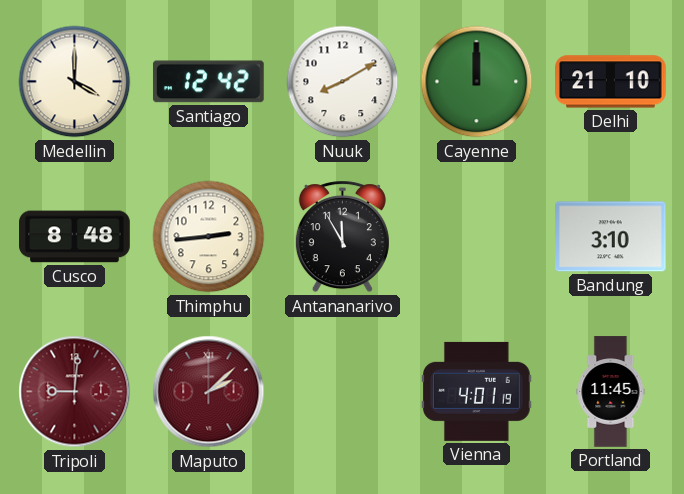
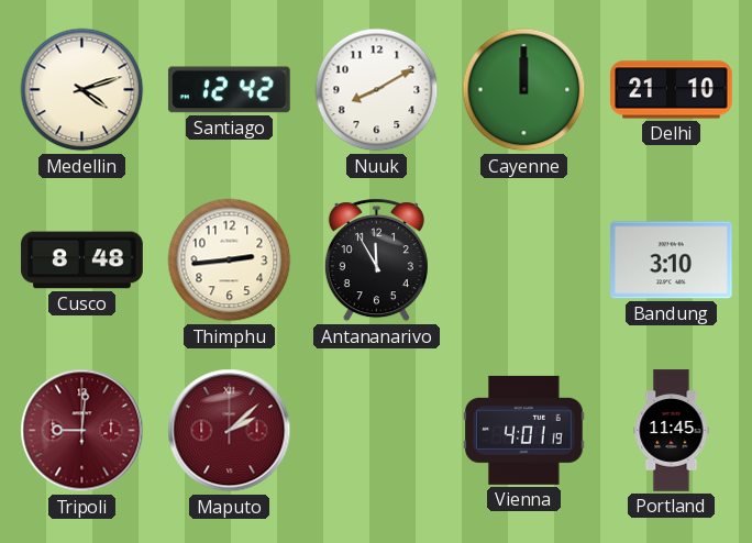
Medellin: 4:00 -> 4:12
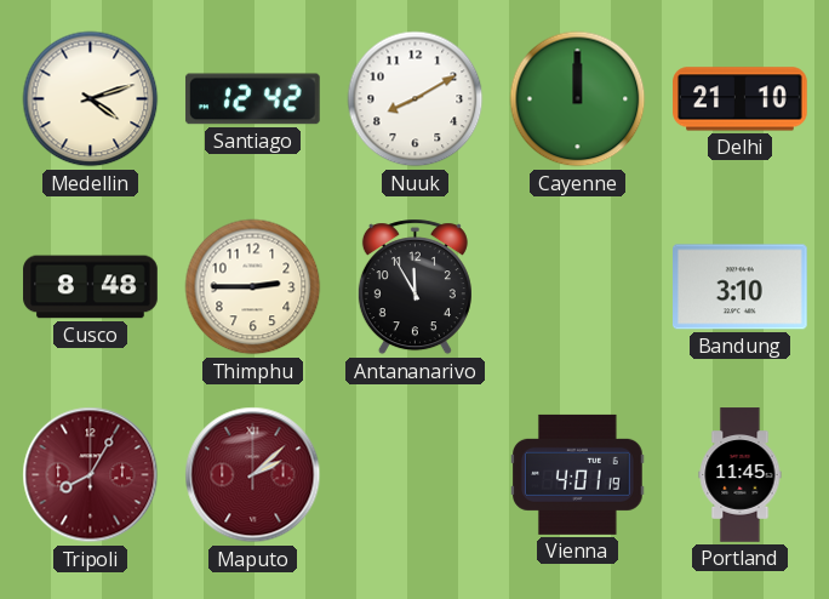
Thimphu: 2:44 -> 2:45
Tripoli: 9:01 -> 8:05
